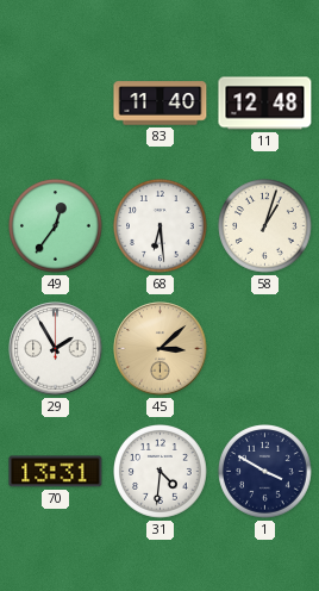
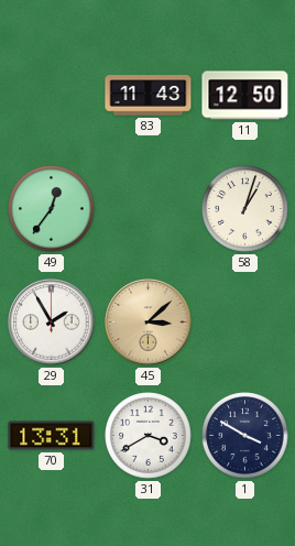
83: 11:40 -> 11:43
11: 12:48 -> 12:50
68: 6:29 -> none
31: 4:31 -> 3:40
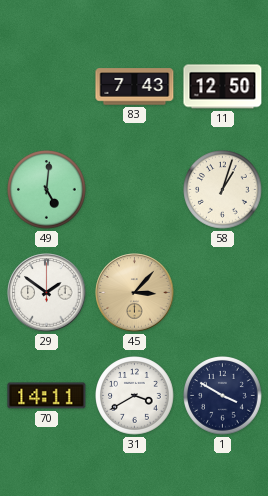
83: 11:43 -> 7:43
49: 12:36 -> 5:01
29: 1:55 -> 1:51
45: 3:08 -> 3:07
70: 13:31 -> 14:11
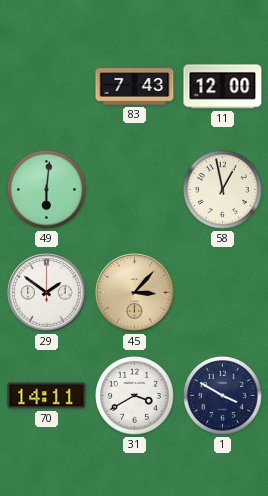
11: 12:50 -> 12:00
49: 5:01 -> 6:01
58: 1:03 -> 12:58
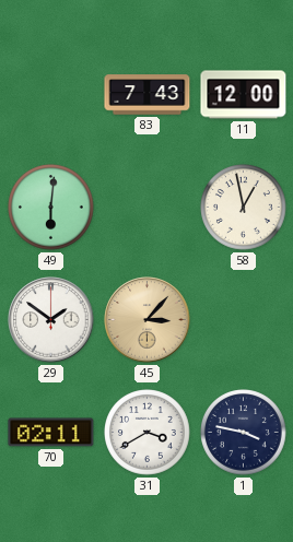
70: 14:11 -> 02:11
1: 3:50 -> 3:47
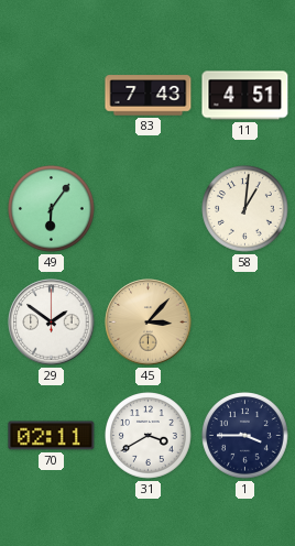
11: 12:00 -> 4:51
49: 6:01 -> 6:06
58: 12:58 -> 1:01
1: 3:47 -> 3:45
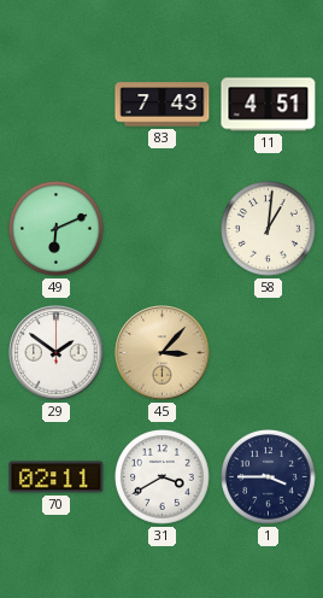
49: 6:06 -> 6:11
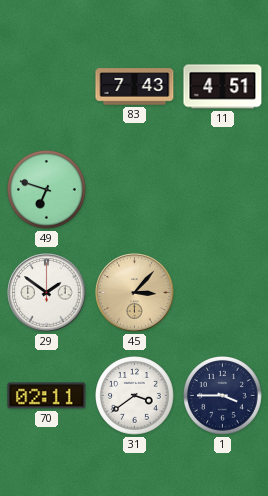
49: 6:11 -> 6:48
58: 1:01 -> none
31: 3:40 -> 3:39
